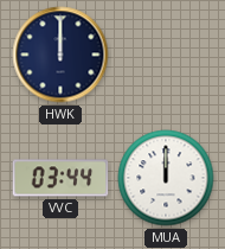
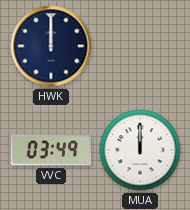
VVC: 03:44 -> 03:49
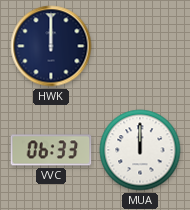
VVC: 03:49 -> 06:33
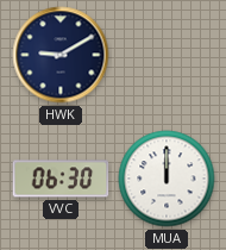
HWK: 12:00 -> 9:10
VVC: 06:33 -> 06:30
